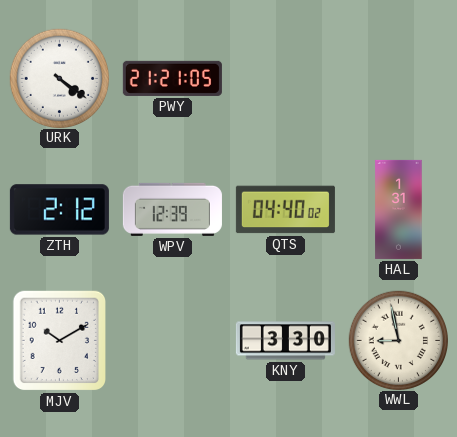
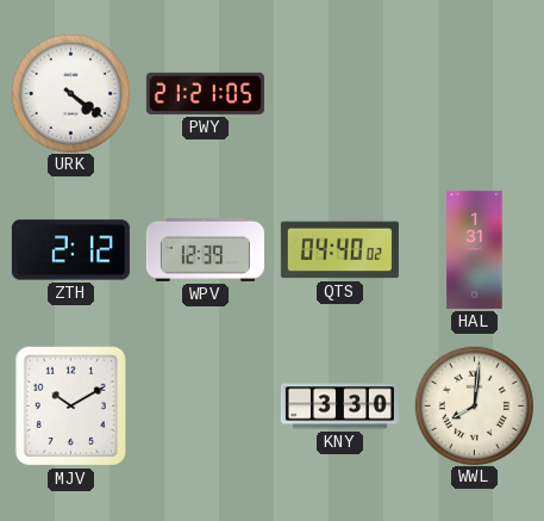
WWL: 8:58 -> 8:01
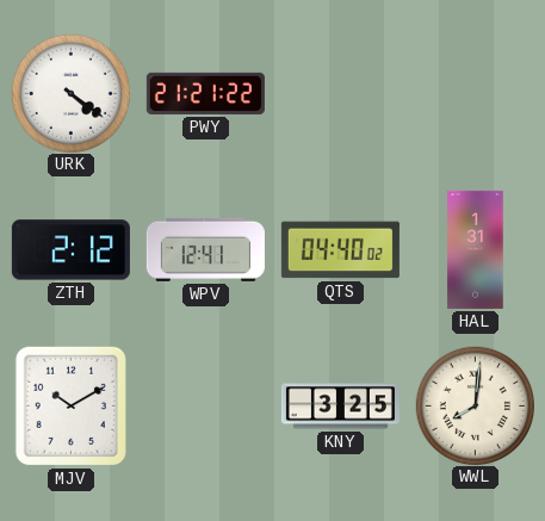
PWY: 21:21:05 -> 21:21:22
WPV: 12:39 -> 12:41
KNY: 3:30 -> 3:25
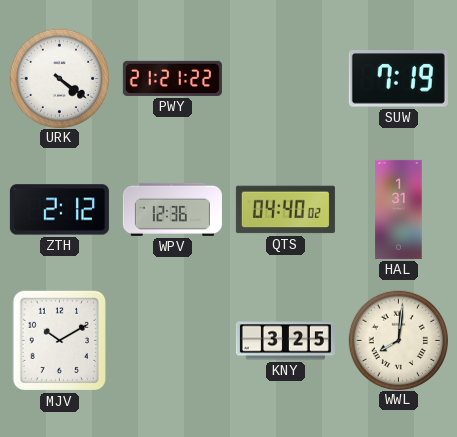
SUW: none -> 7:19
WPV: 12:41 -> 12:36
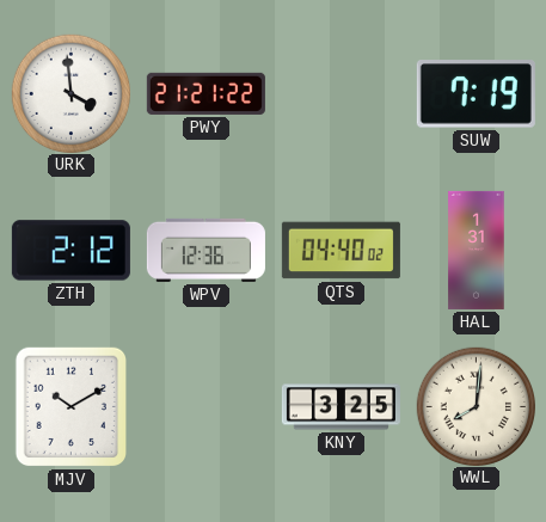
URK: 4:21 -> 3:59
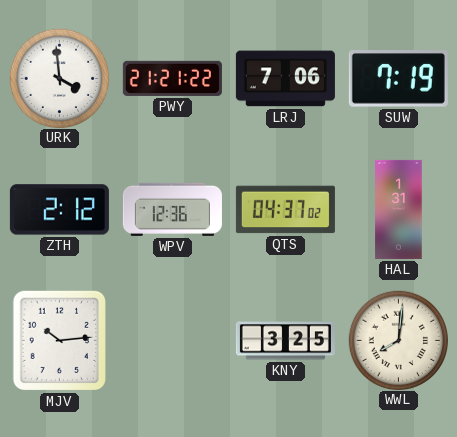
LRJ: none -> 7:06
QTS: 04:40 -> 04:37
MJV: 10:10 -> 10:14
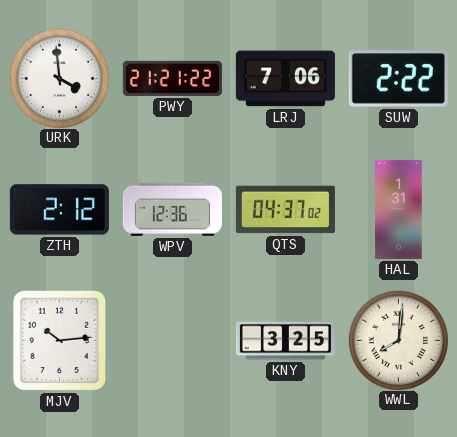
SUW: 7:19 -> 2:22
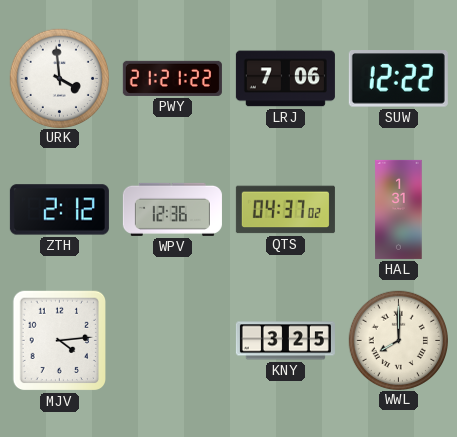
SUW: 2:22 -> 12:22
MJV: 10:14 -> 4:14
WWL: 8:01 -> 8:00
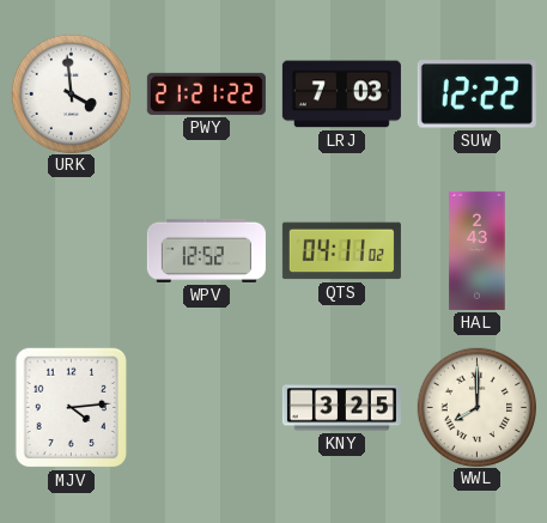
LRJ: 7:06 -> 7:03
ZTH: 2:12 -> none
WPV: 12:36 -> 12:52
QTS: 04:37 -> 04:11
HAL: 1:31 -> 2:43
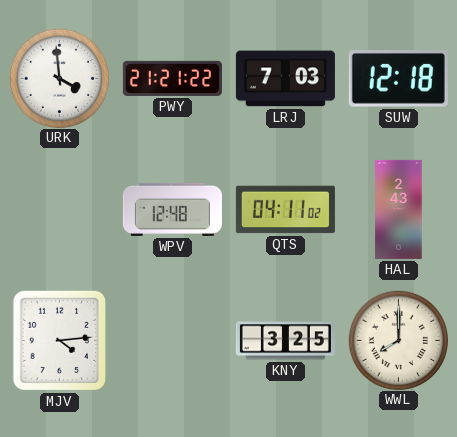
SUW: 12:22 -> 12:18
WPV: 12:52 -> 12:48
